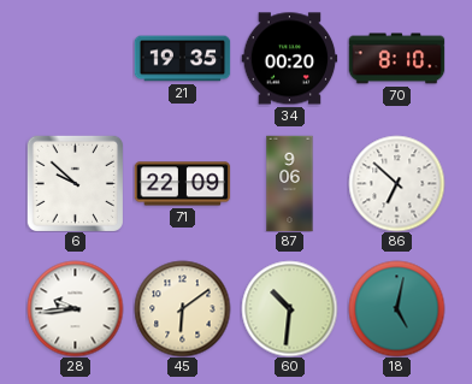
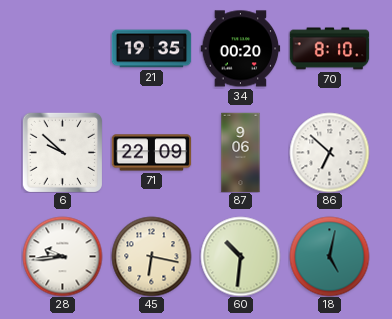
45: 6:09 -> 6:17
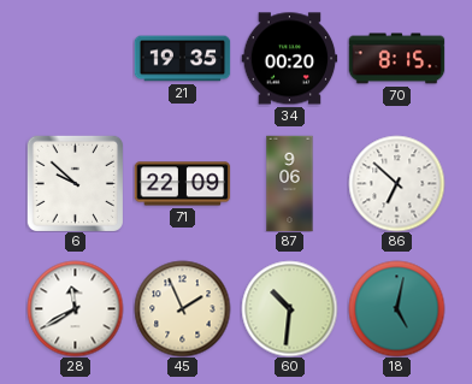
70: 8:10 -> 8:15
28: 9:44 -> 11:40
45: 6:17 -> 1:56
